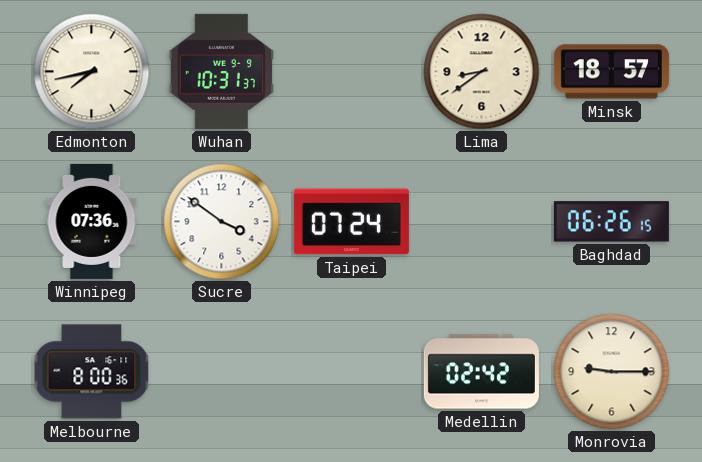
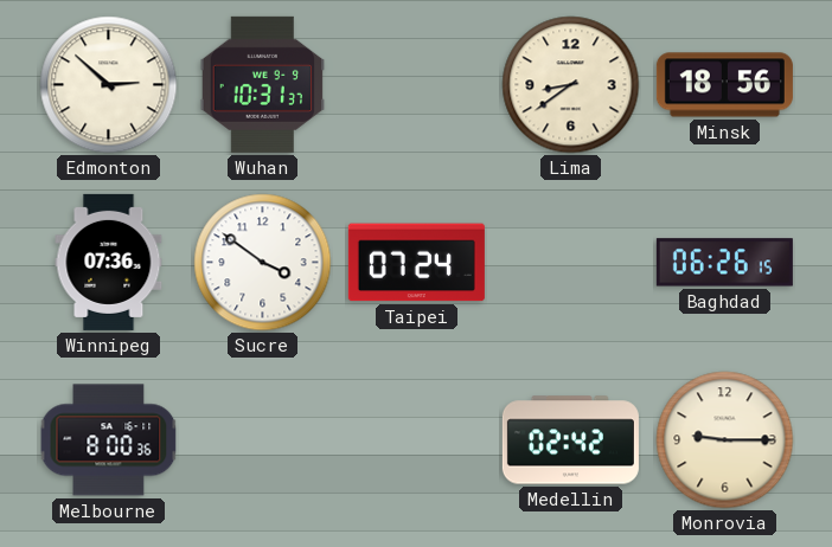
Edmonton: 7:43 -> 2:52
Minsk: 18:57 -> 18:56
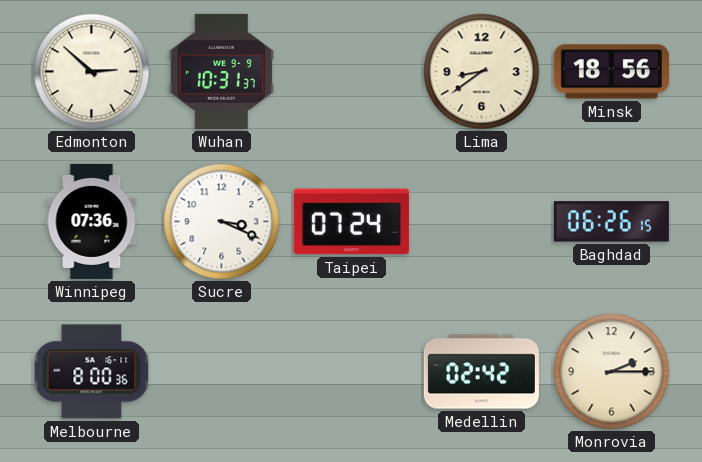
Sucre: 3:51 -> 3:19
Monrovia: 9:15 -> 2:15
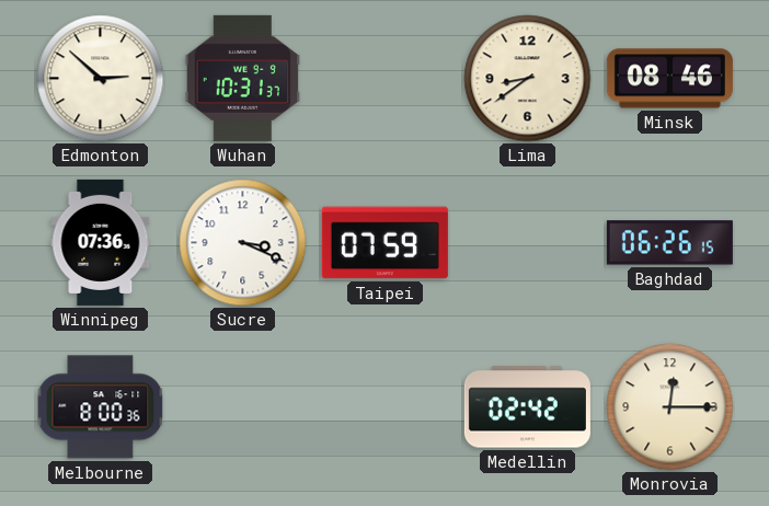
Minsk: 18:56 -> 08:46
Taipei: 07:24 -> 07:59
Monrovia: 2:15 -> 12:15
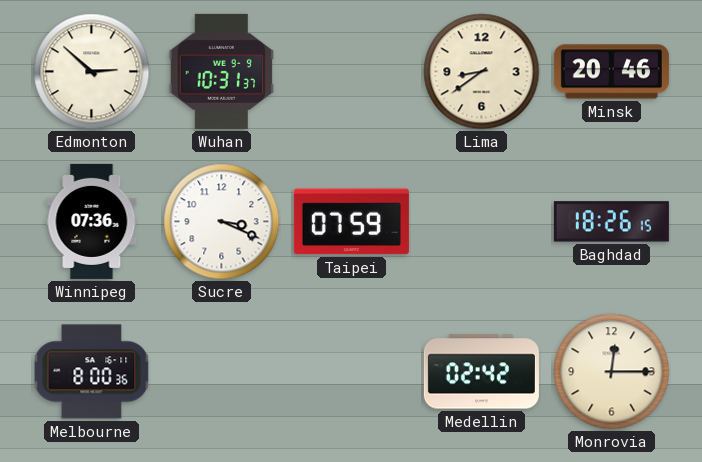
Minsk: 08:46 -> 20:46
Baghdad: 06:26 -> 18:26
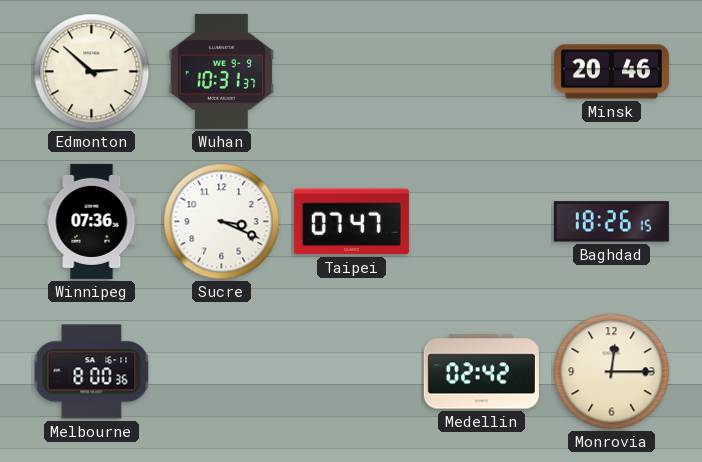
Lima: 8:39 -> none
Taipei: 07:59 -> 07:47
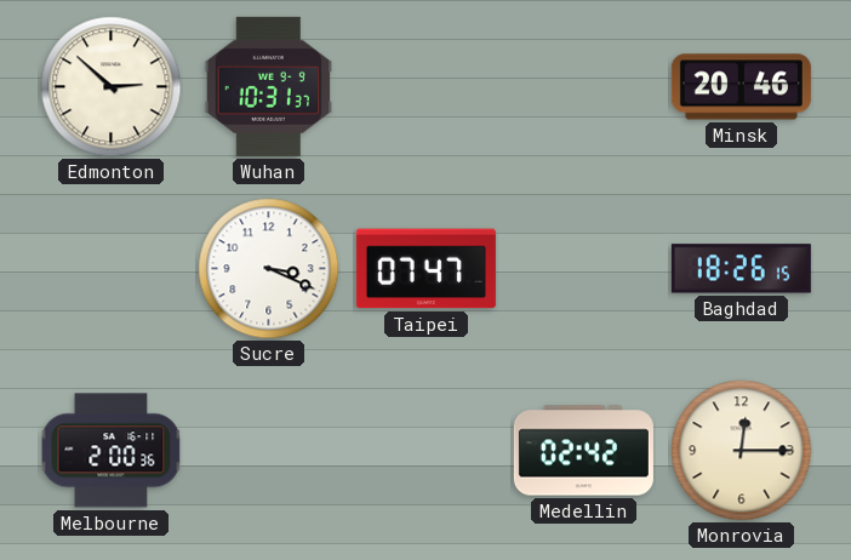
Winnipeg: 07:36 -> none
Melbourne: 8:00 -> 2:00
